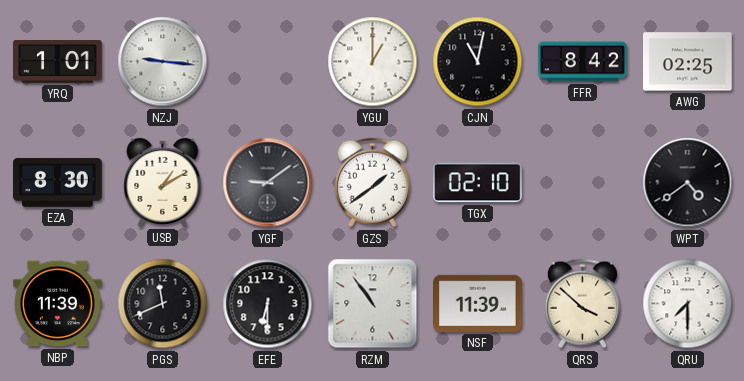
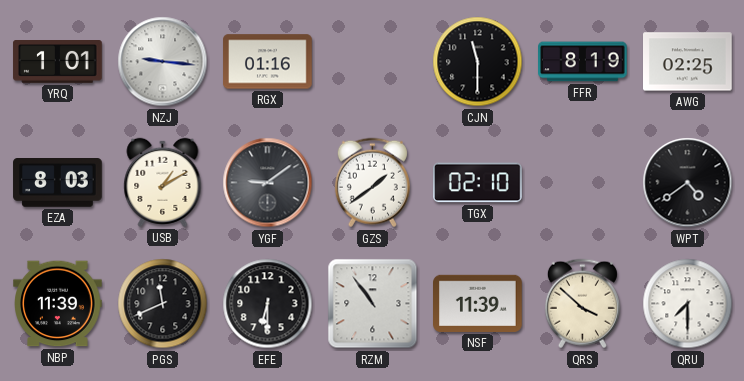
RGX: none -> 01:16
YGU: 1:00 -> none
CJN: 11:02 -> 11:30
FFR: 8:42 -> 8:19
EZA: 8:30 -> 8:03
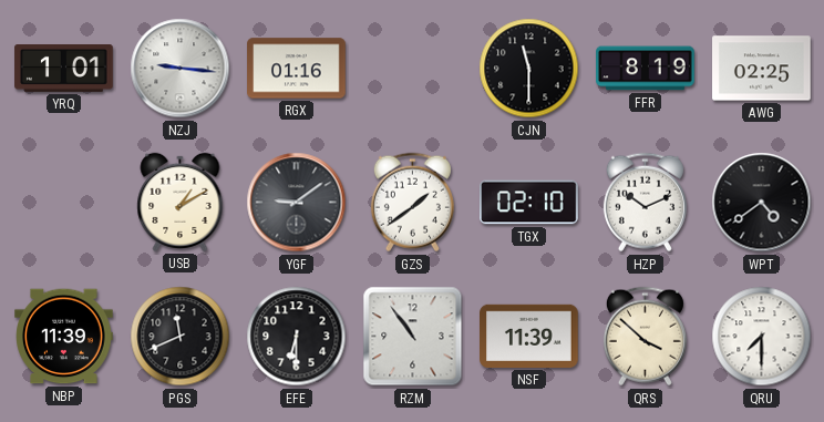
EZA: 8:03 -> none
HZP: none -> 10:11
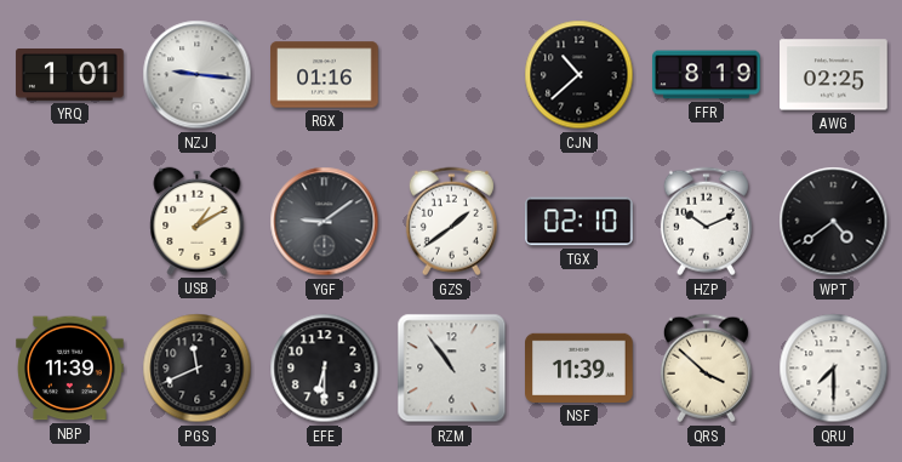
CJN: 11:30 -> 10:38
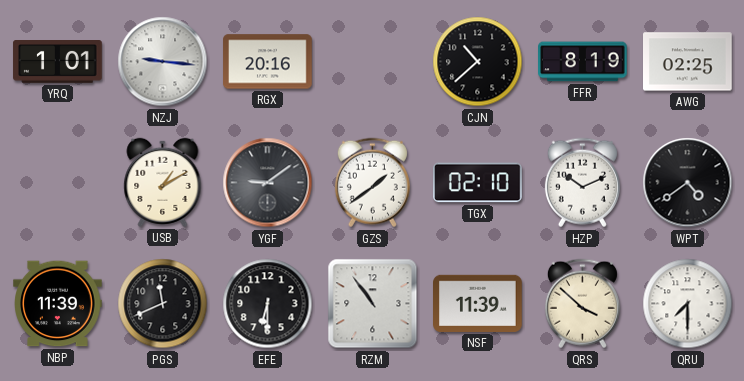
RGX: 01:16 -> 20:16
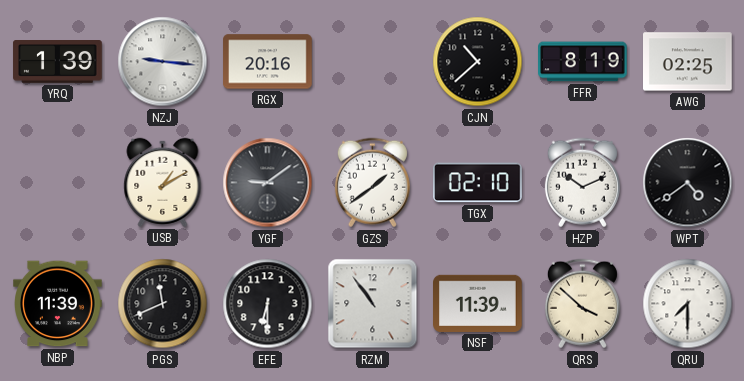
YRQ: 1:01 -> 1:39
